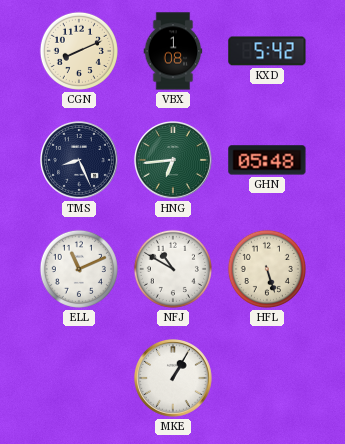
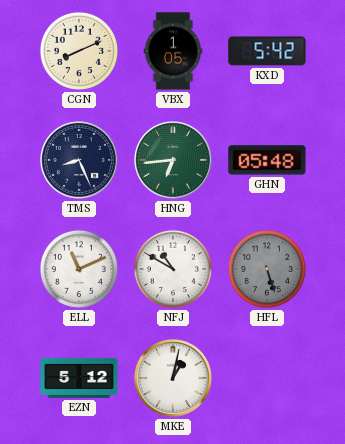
VBX: 1:08 -> 1:05
HFL dial: cream -> grey
EZN: none -> 5:12
MKE: 1:05 -> 1:02
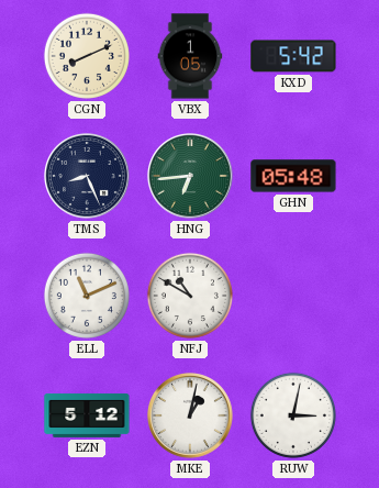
HFL: 5:27 -> none
RUW: none -> 3:02
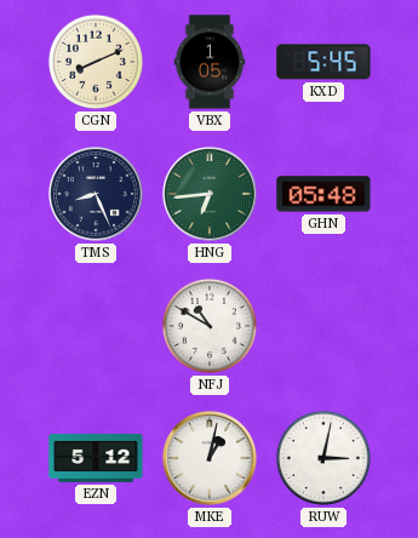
KXD: 5:42 -> 5:45
ELL: 11:11 -> none
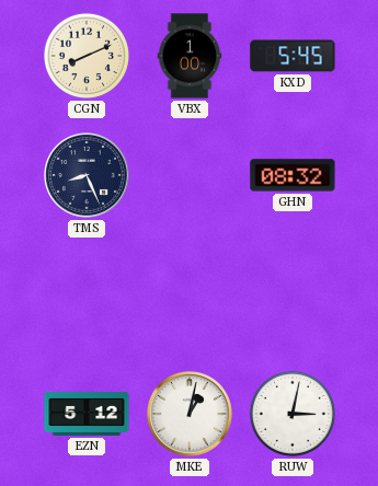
VBX: 1:05 -> 1:00
HNG: 6:44 -> none
GHN: 05:48 -> 08:32
NFJ: 10:50 -> none
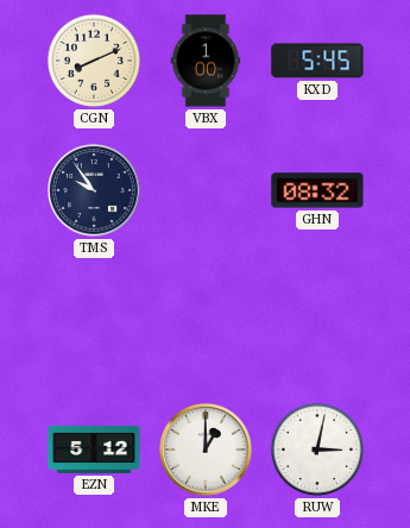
TMS: 8:26 -> 9:54
MKE: 1:02 -> 1:00
